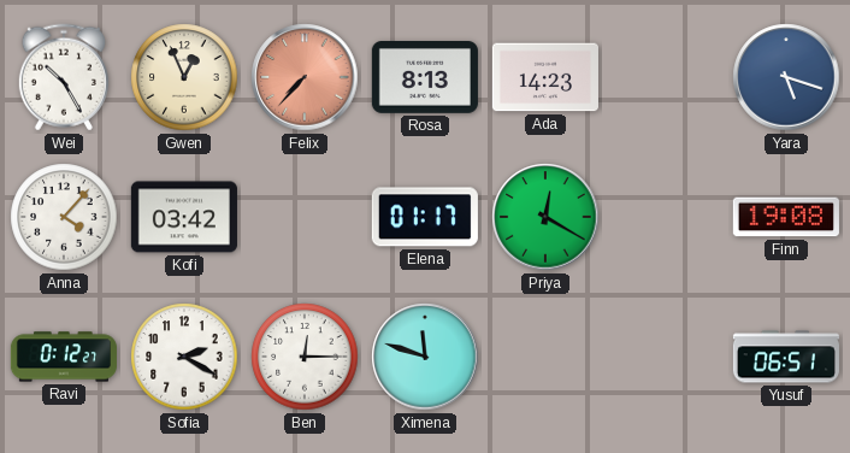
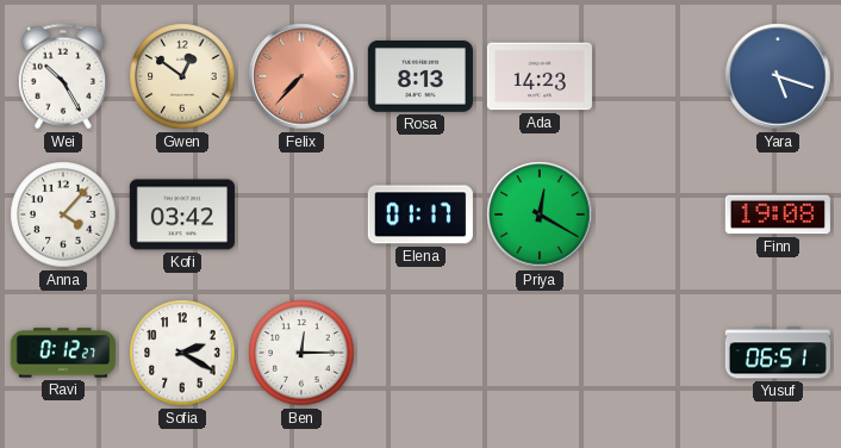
Gwen: 12:56 -> 12:51
Ximena: 11:48 -> none
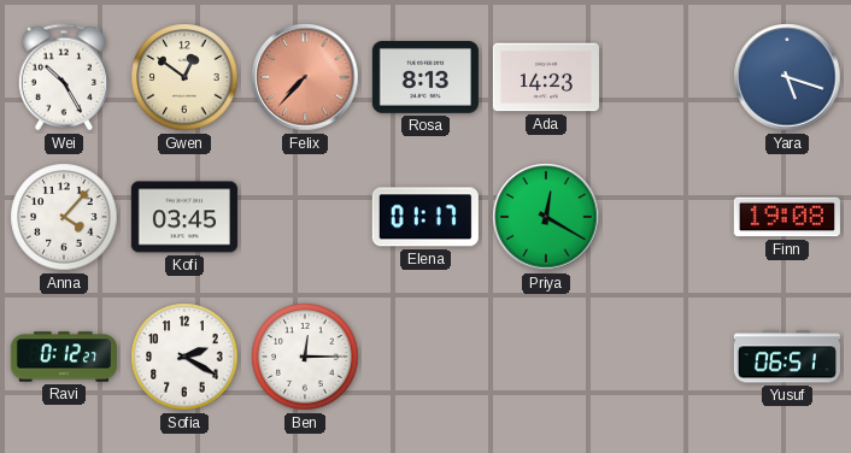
Kofi: 03:42 -> 03:45
